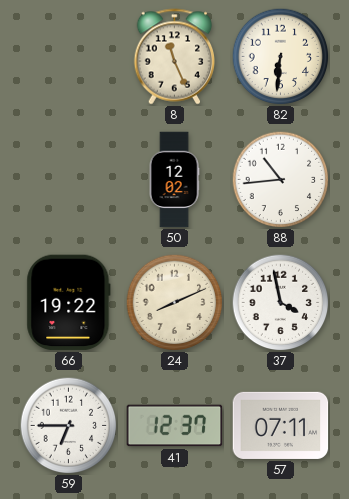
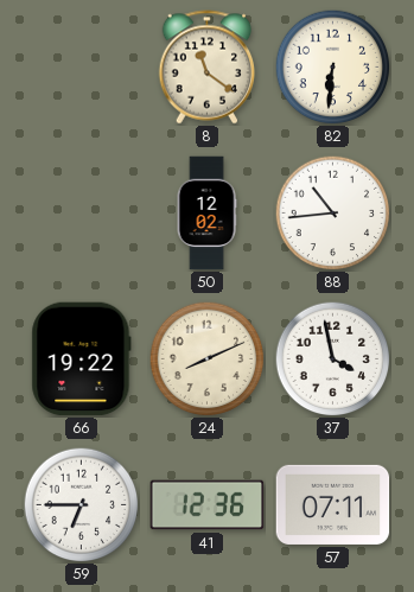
8: 11:26 -> 11:21
41: 12:37 -> 12:36
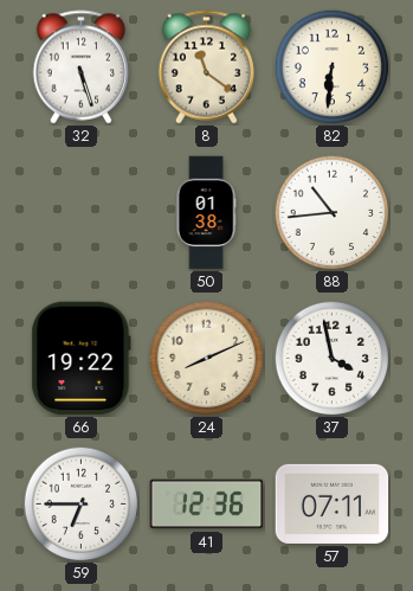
32: none -> 5:27
50: 12:02 -> 01:38
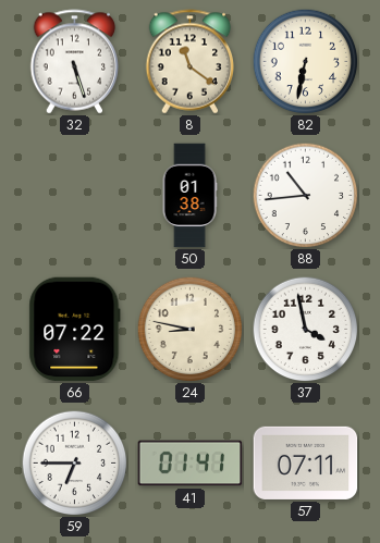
82: 6:31 -> 6:32
66: 19:22 -> 07:22
24: 8:11 -> 8:47
41: 12:36 -> 01:41
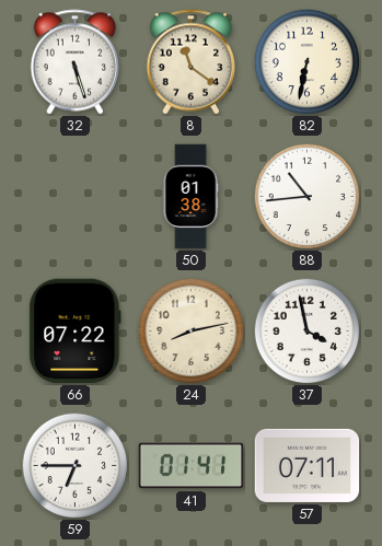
24: 8:47 -> 8:13
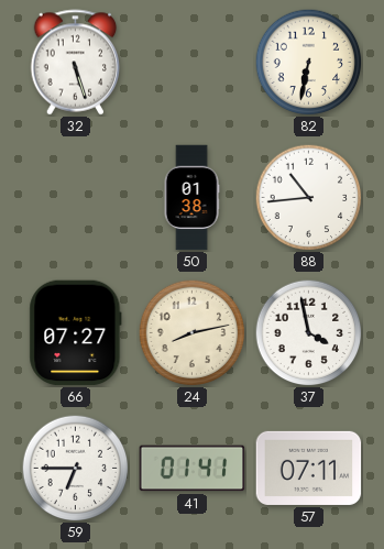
8: 11:21 -> none
66: 07:22 -> 07:27
